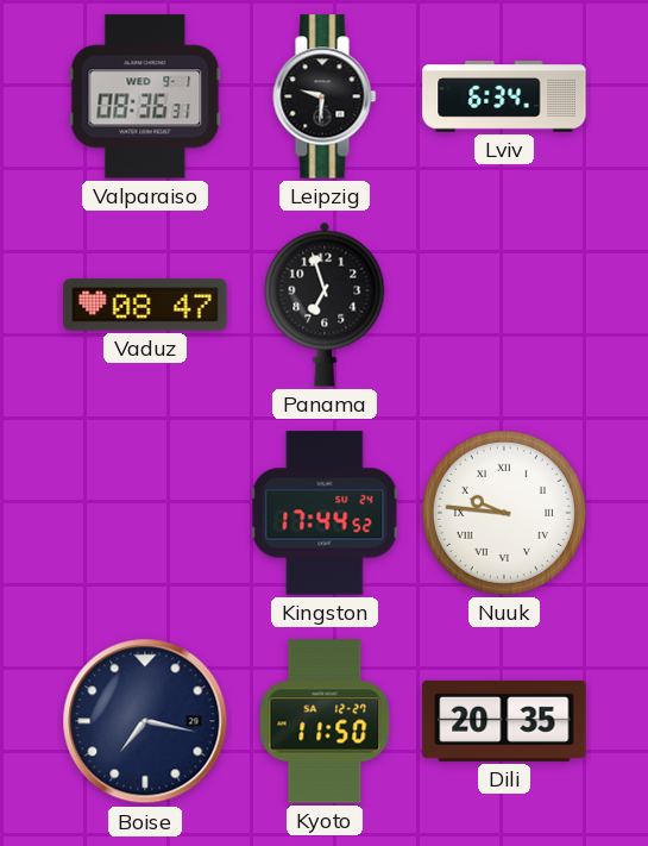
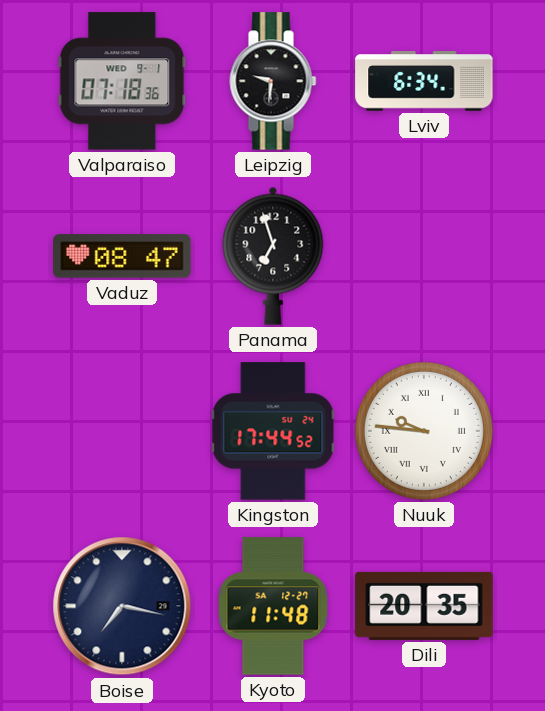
Valparaiso: 08:36 -> 07:18
Kyoto: 11:50 -> 11:48
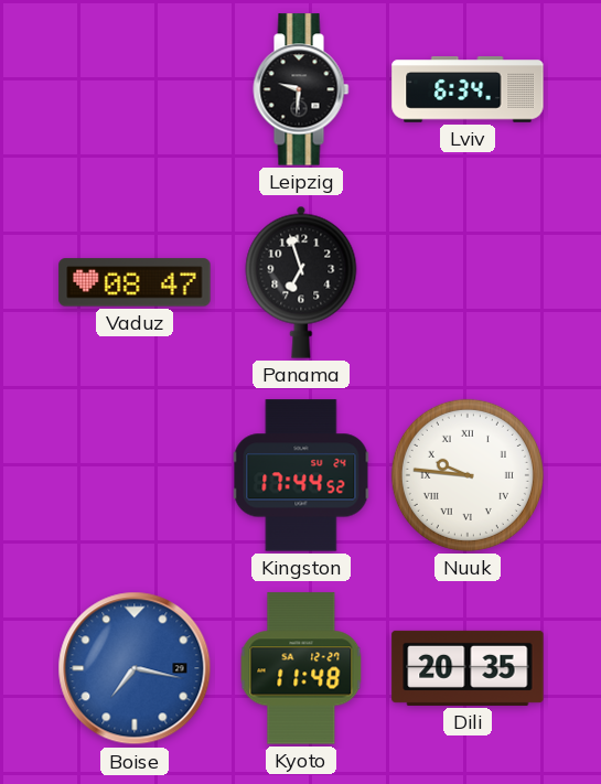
Valparaiso: 07:18 -> none
Boise dial: navy -> blue
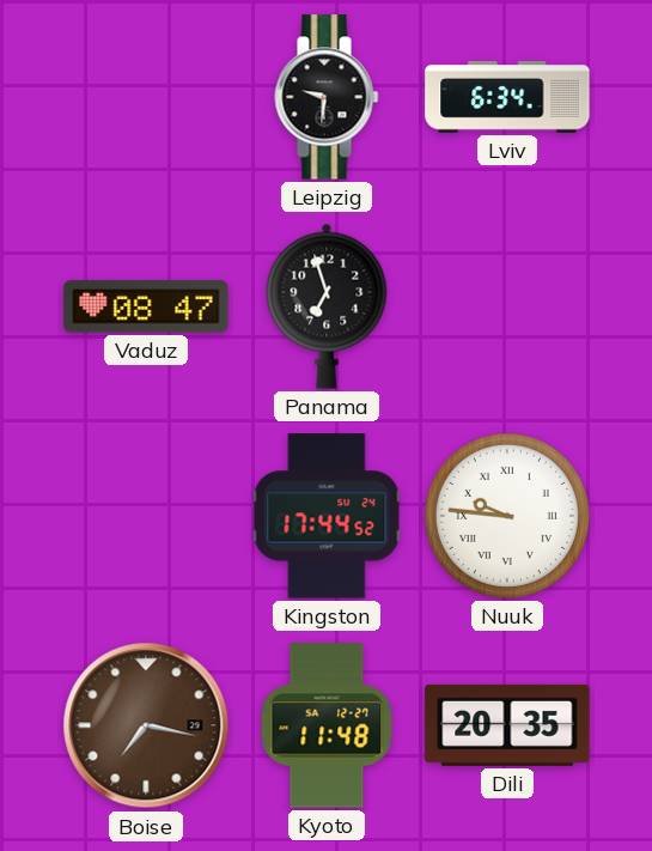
Boise dial: blue -> brown
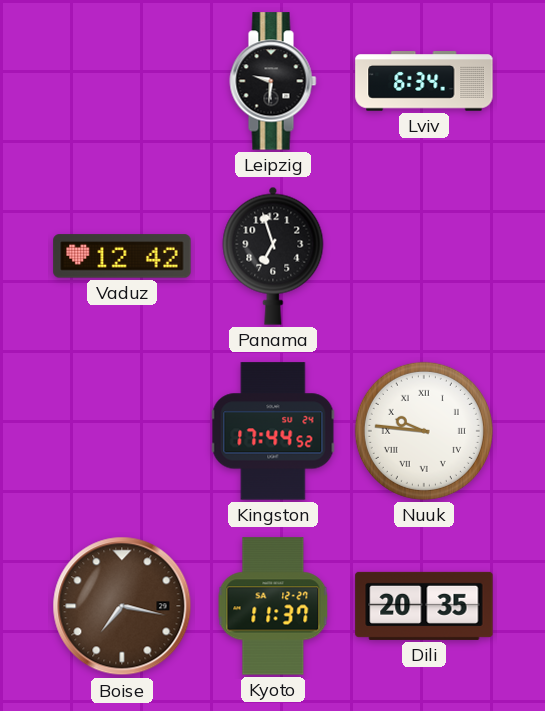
Vaduz: 08:47 -> 12:42
Kyoto: 11:48 -> 11:37
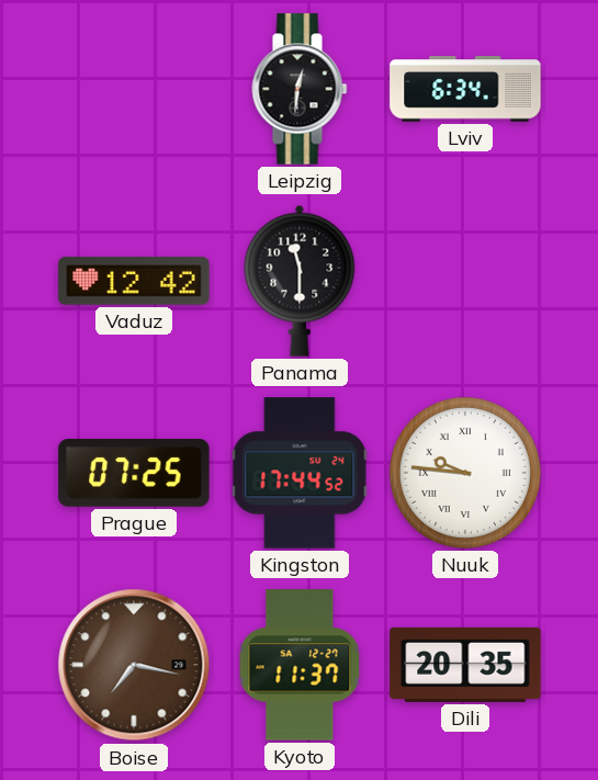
Leipzig: 9:31 -> 12:31
Panama: 6:57 -> 11:30
Prague: none -> 07:25
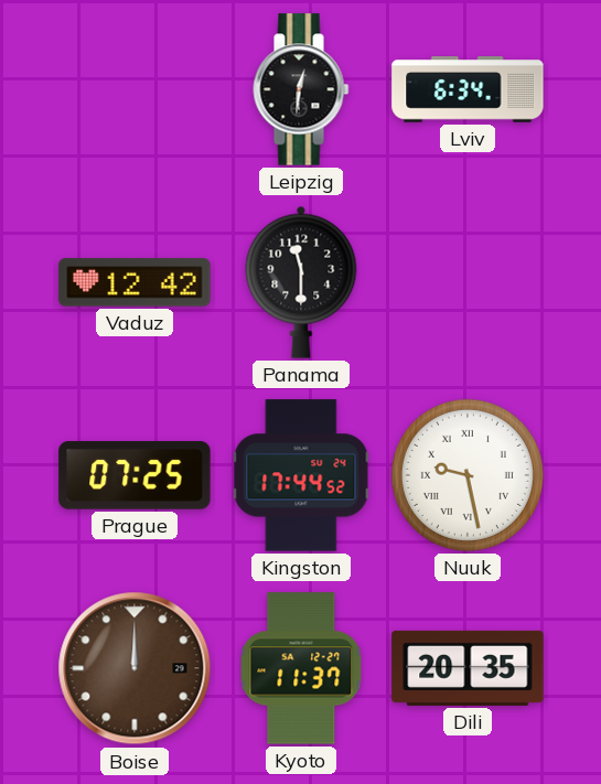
Nuuk: 9:46 -> 9:28
Boise: 7:17 -> 12:00
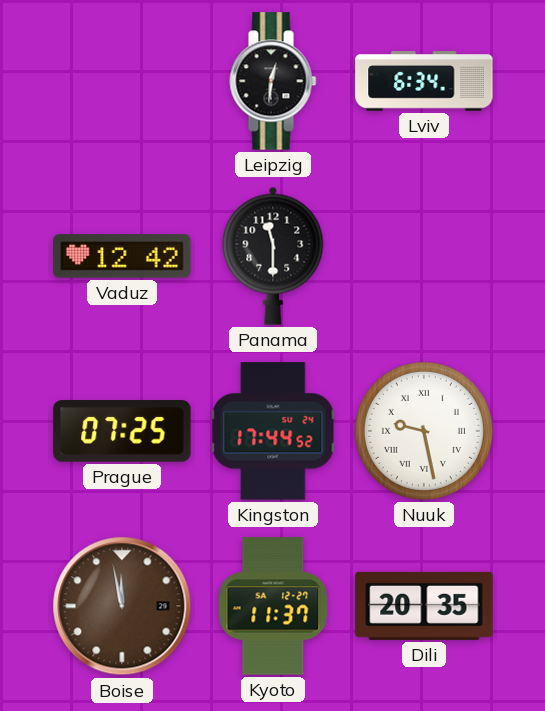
Boise: 12:00 -> 11:58
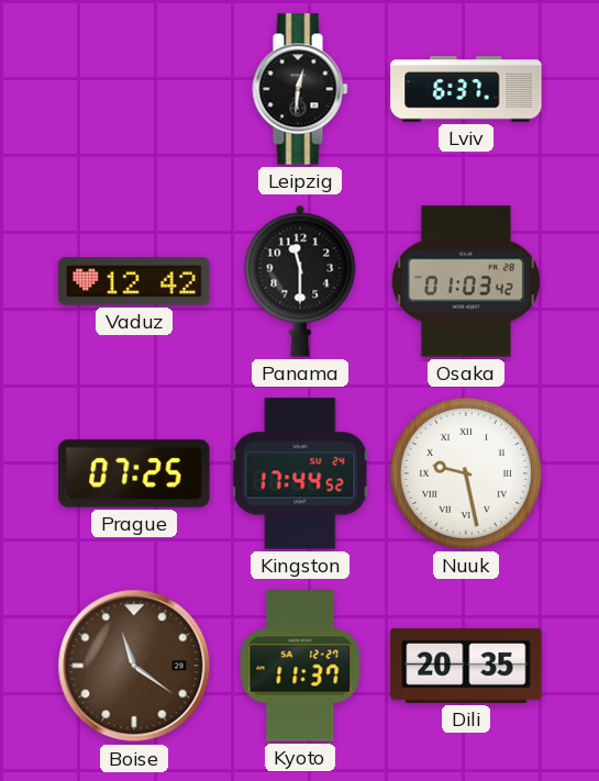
Lviv: 6:34 -> 6:37
Osaka: none -> 01:03
Boise: 11:58 -> 11:21
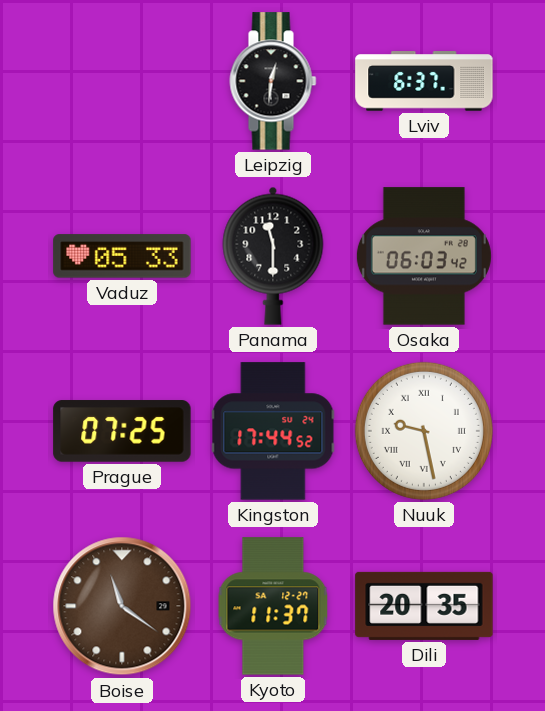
Vaduz: 12:42 -> 05:33
Osaka: 01:03 -> 06:03
